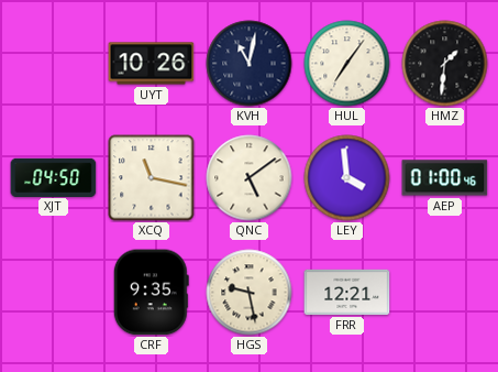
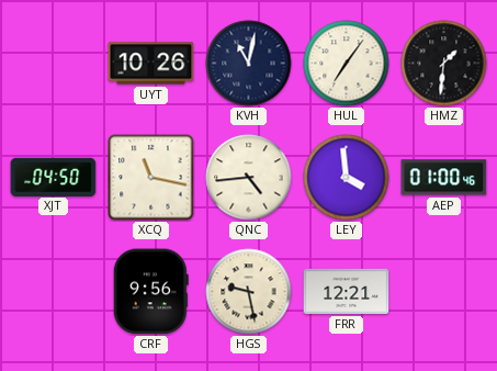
QNC: 5:09 -> 4:44
CRF: 9:35 -> 9:56
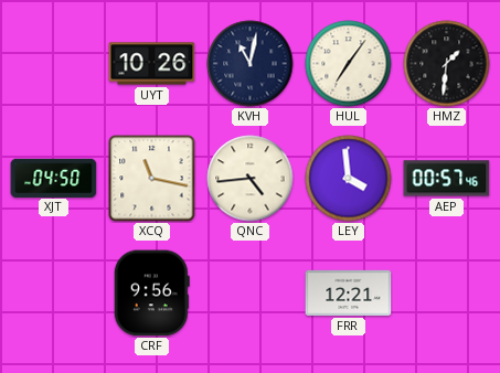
AEP: 01:00 -> 00:57
HGS: 9:28 -> none
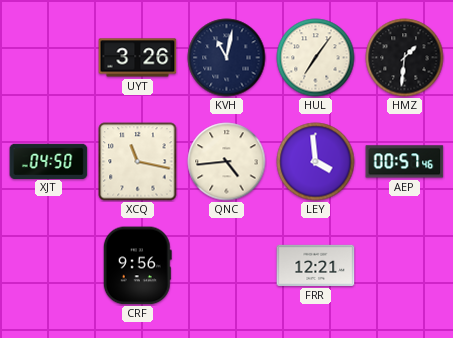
UYT: 10:26 -> 3:26
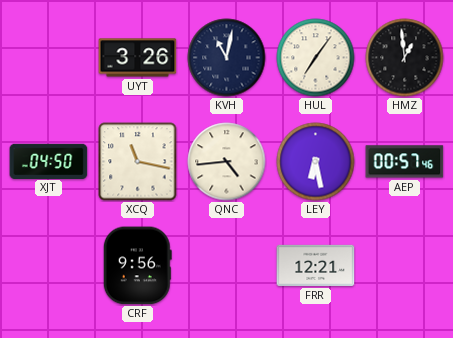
HMZ: 1:31 -> 12:59
LEY: 3:59 -> 6:28
